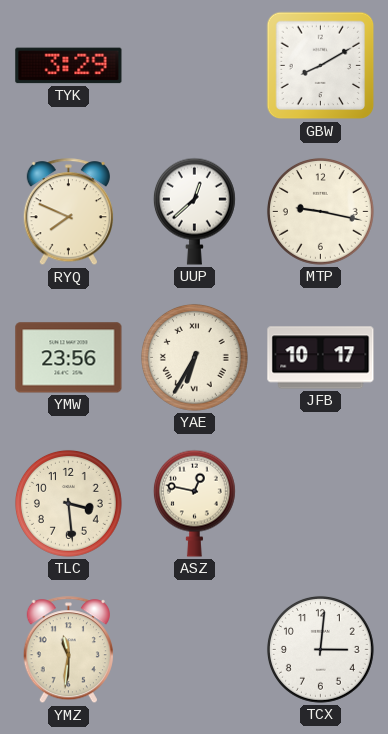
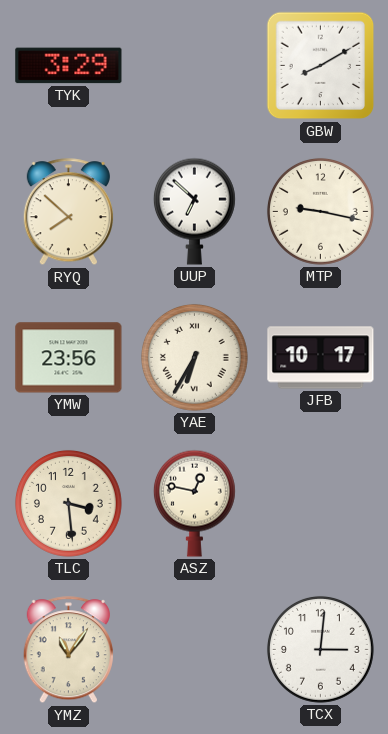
RYQ: 7:49 -> 7:52
UUP: 12:38 -> 6:52
YMZ: 11:31 -> 11:06
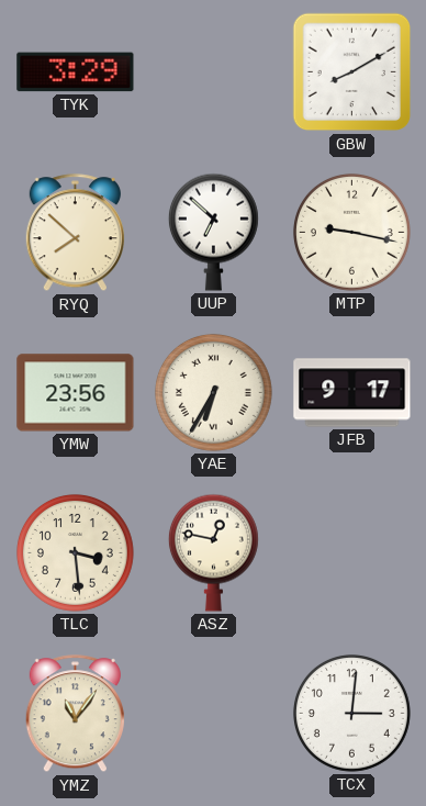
JFB: 10:17 -> 9:17
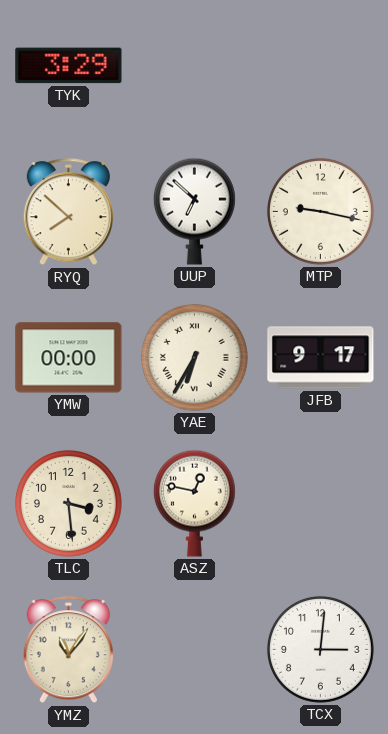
GBW: 8:10 -> none
YMW: 23:56 -> 00:00
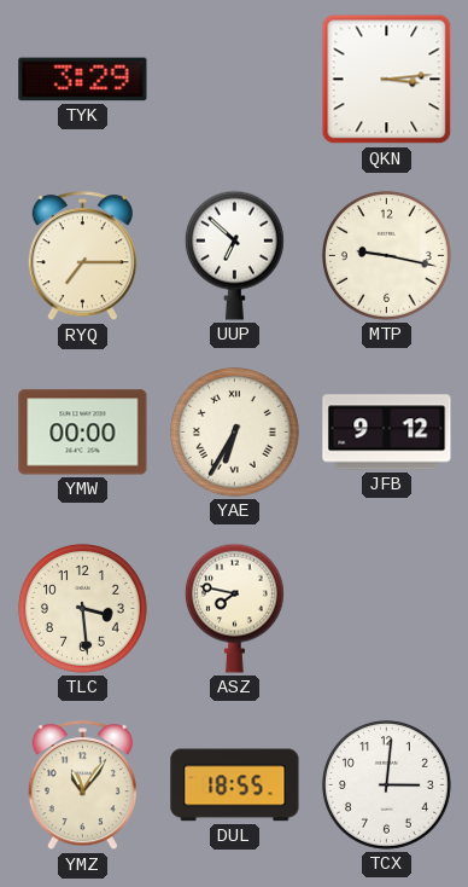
QKN: none -> 3:14
RYQ: 7:52 -> 7:15
JFB: 9:17 -> 9:12
ASZ: 12:47 -> 7:47
DUL: none -> 18:55
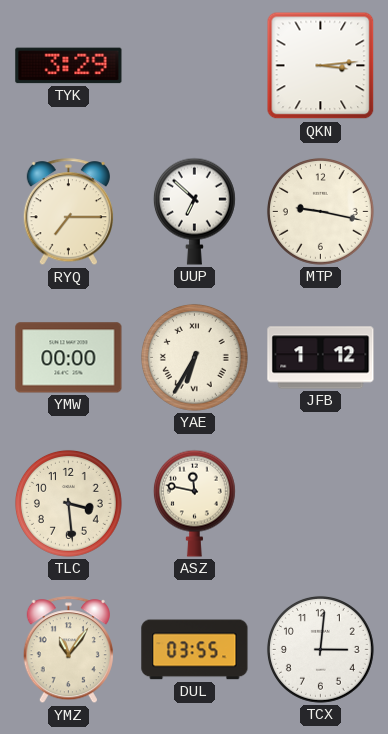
JFB: 9:12 -> 1:12
ASZ: 7:47 -> 11:47
DUL: 18:55 -> 03:55
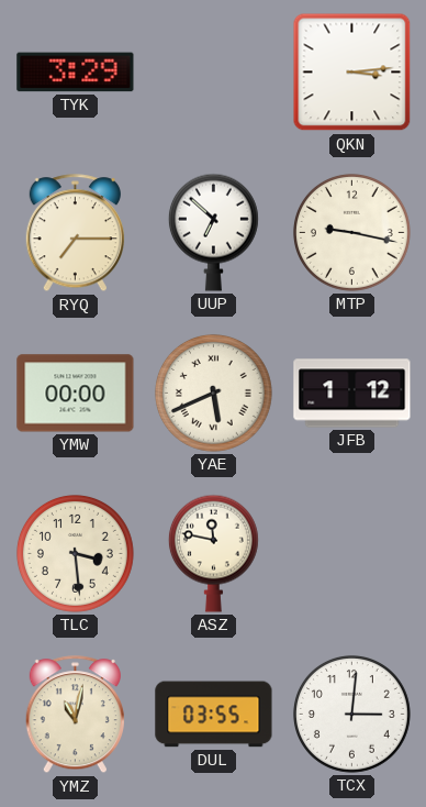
YAE: 6:35 -> 5:41
YMZ: 11:06 -> 11:02
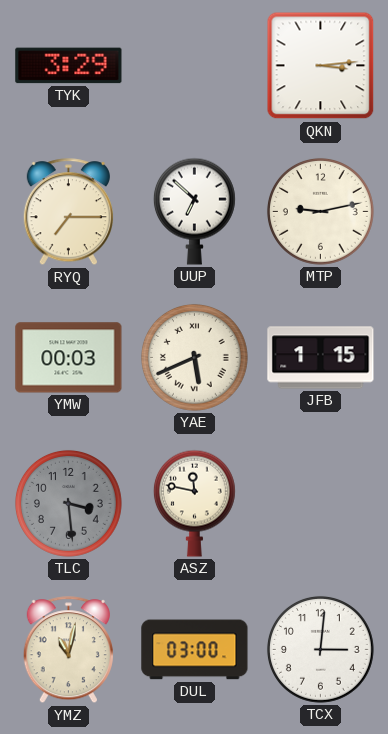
MTP: 9:17 -> 9:13
YMW: 00:00 -> 00:03
JFB: 1:12 -> 1:15
TLC dial: cream -> grey
DUL: 03:55 -> 03:00
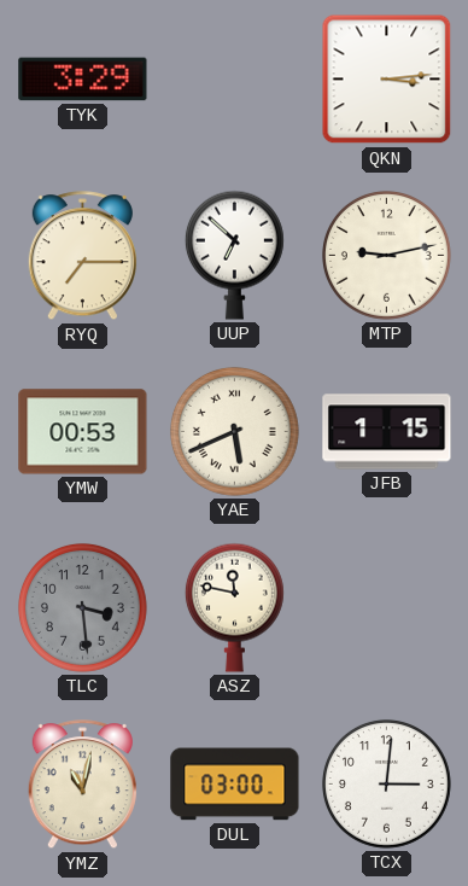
YMW: 00:03 -> 00:53
